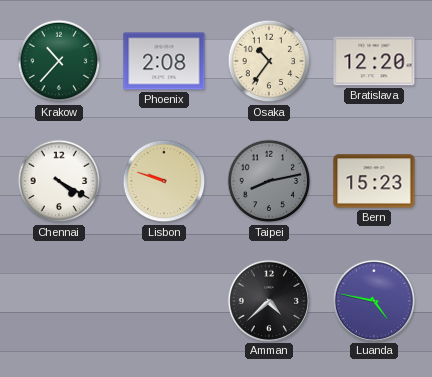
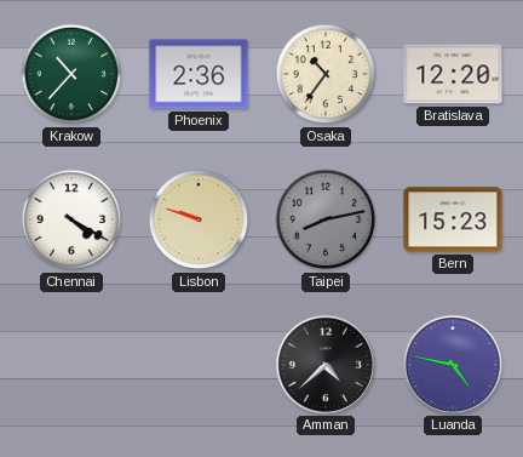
Phoenix: 2:08 -> 2:36
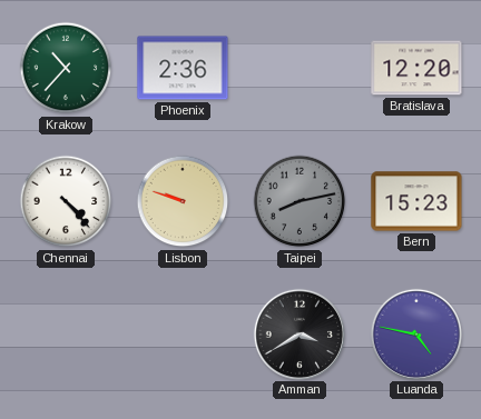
Osaka: 10:36 -> none
Chennai: 4:20 -> 4:23
Amman: 4:38 -> 3:40
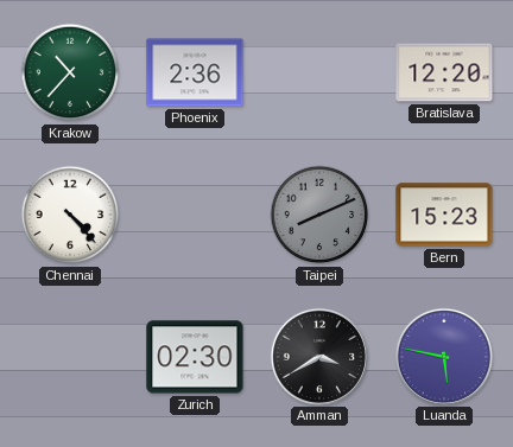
Lisbon: 9:48 -> none
Taipei: 8:13 -> 8:11
Zurich: none -> 02:30
Luanda: 4:47 -> 5:47
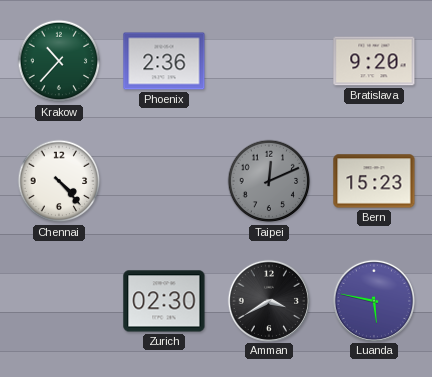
Bratislava: 12:20 -> 9:20
Taipei: 8:11 -> 12:11
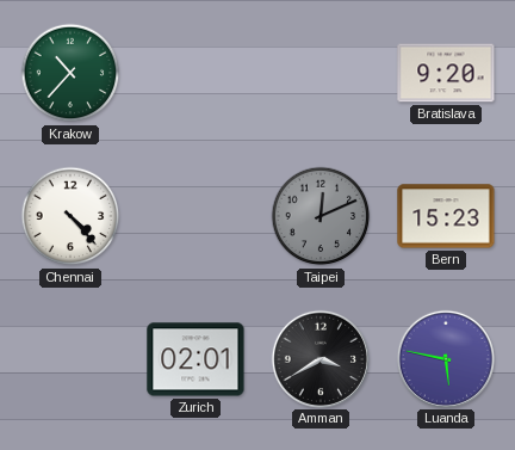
Phoenix: 2:36 -> none
Zurich: 02:30 -> 02:01
